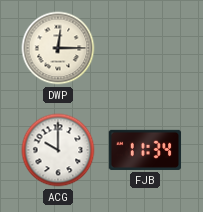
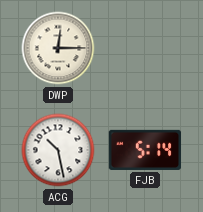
ACG: 10:00 -> 10:28
FJB: 11:34 -> 5:14
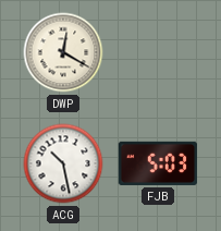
DWP: 12:15 -> 12:20
FJB: 5:14 -> 5:03
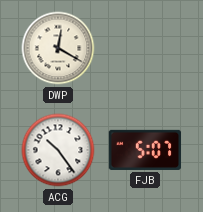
ACG: 10:28 -> 10:24
FJB: 5:03 -> 5:07
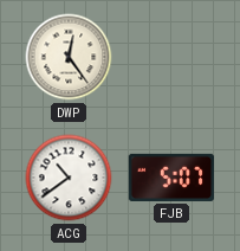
DWP: 12:20 -> 12:24
ACG: 10:24 -> 10:39
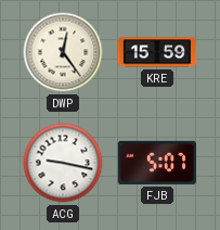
KRE: none -> 15:59
ACG: 10:39 -> 9:17
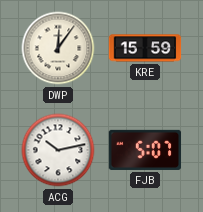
DWP: 12:24 -> 12:06
ACG: 9:17 -> 10:13
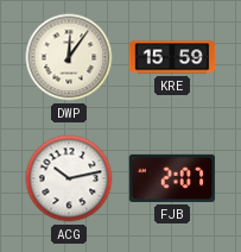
FJB: 5:07 -> 2:07
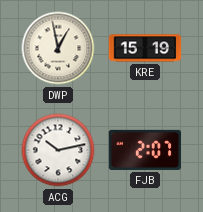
DWP: 12:06 -> 12:58
KRE: 15:59 -> 15:19
